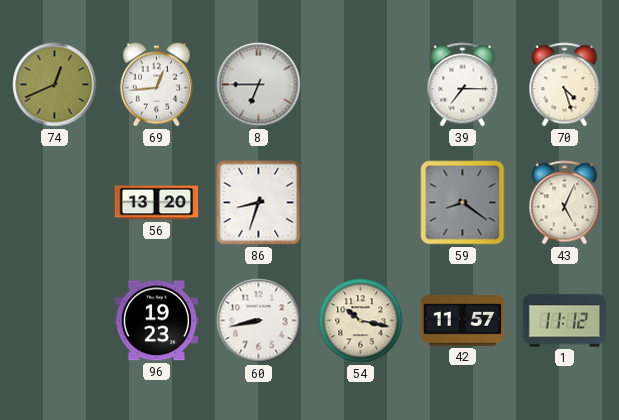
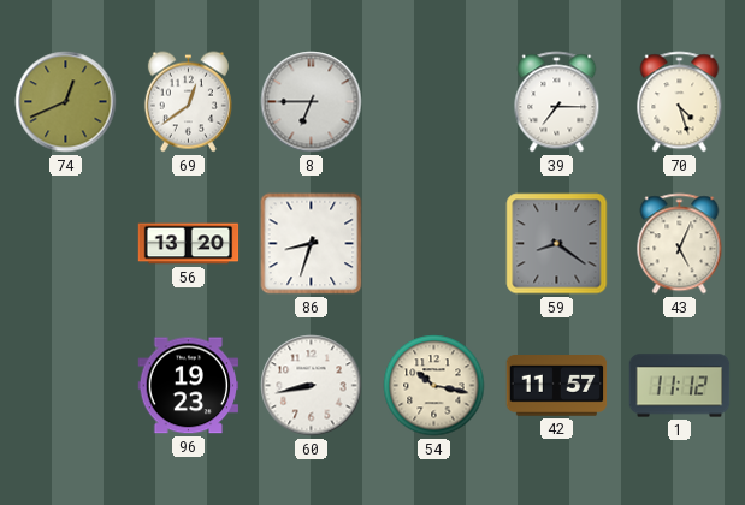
69: 12:44 -> 12:39
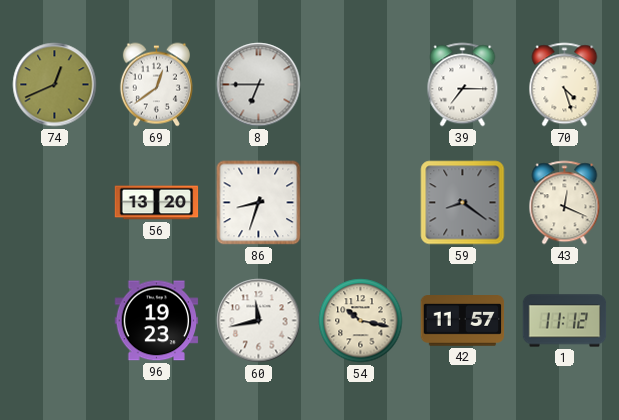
43: 5:04 -> 12:19
60: 8:43 -> 11:43
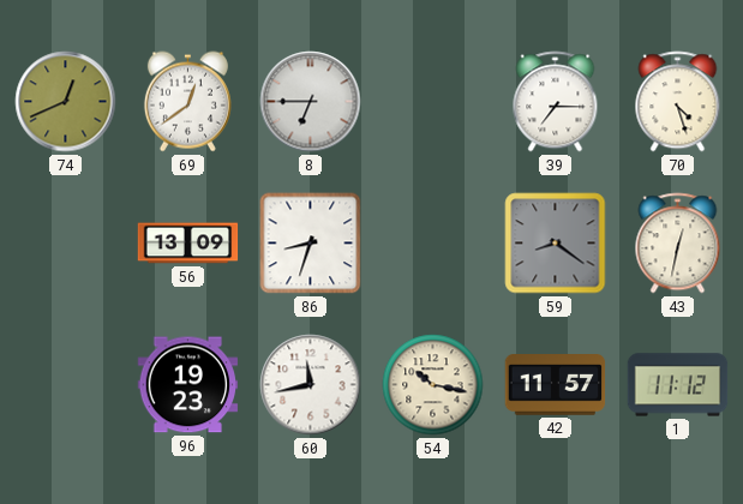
56: 13:20 -> 13:09
43: 12:19 -> 12:32
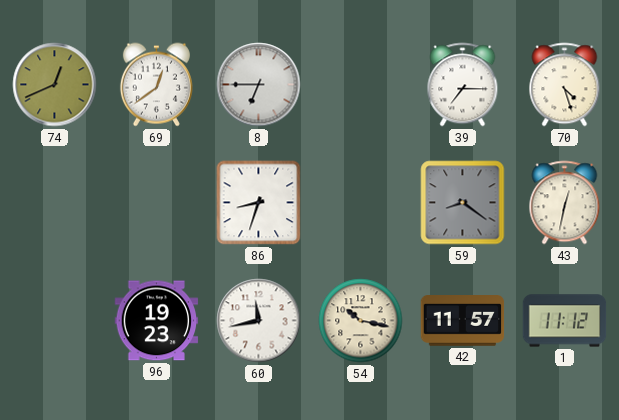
56: 13:09 -> none
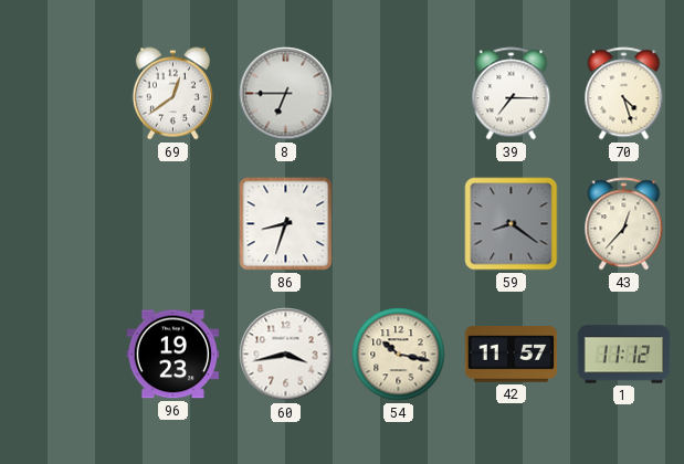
74: 12:41 -> none
43: 12:32 -> 12:37
60: 11:43 -> 3:43
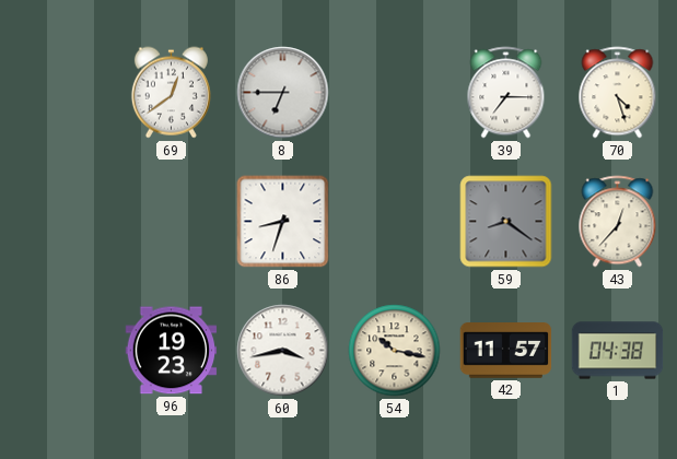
1: 11:12 -> 04:38
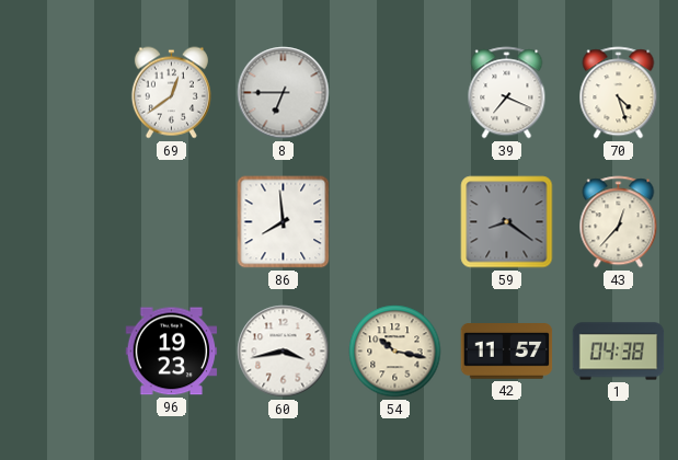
39: 7:15 -> 7:19
86: 8:33 -> 7:59
